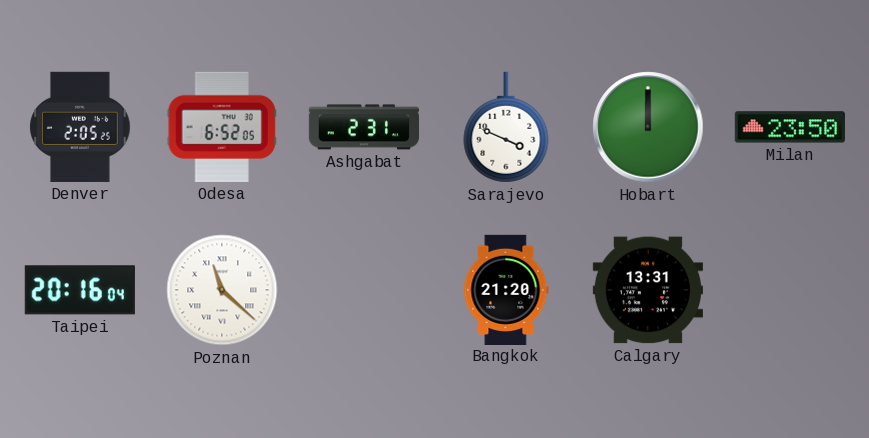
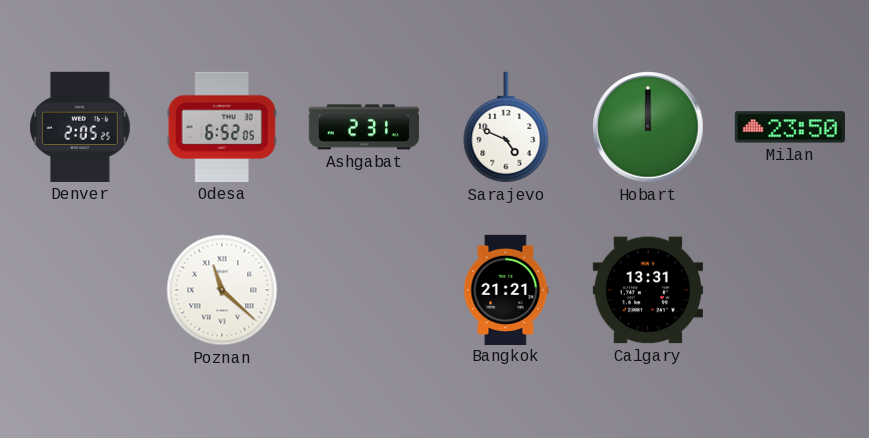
Sarajevo: 3:49 -> 4:49
Taipei: 20:16 -> none
Bangkok: 21:20 -> 21:21
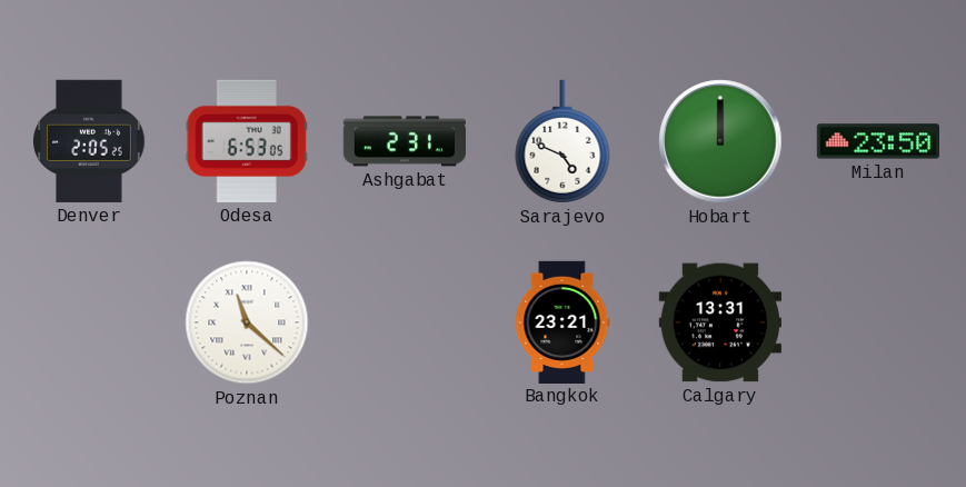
Odesa: 6:52 -> 6:53
Bangkok: 21:21 -> 23:21
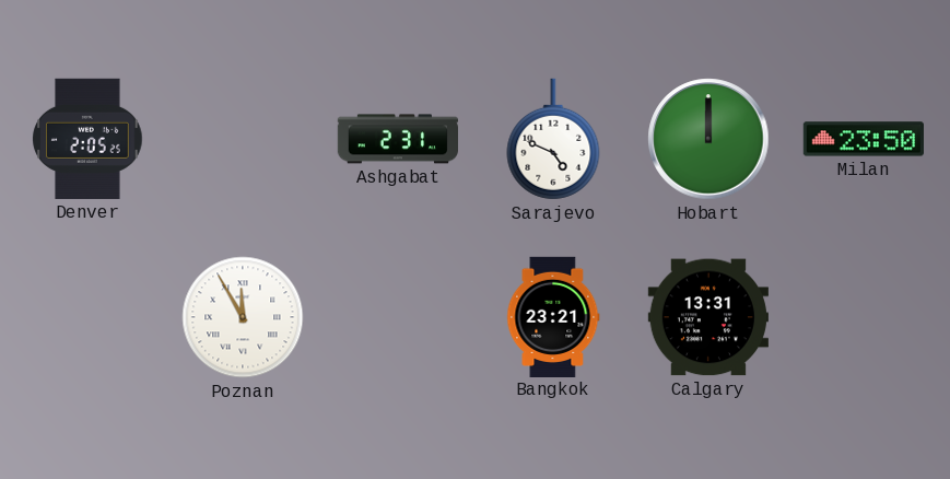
Odesa: 6:53 -> none
Poznan: 11:22 -> 11:55
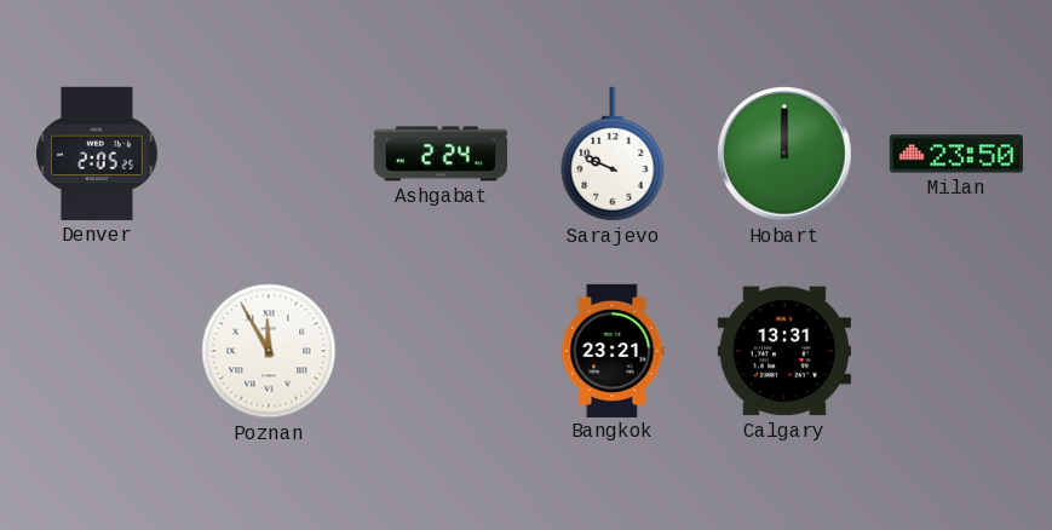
Ashgabat: 2:31 -> 2:24
Sarajevo: 4:49 -> 9:49
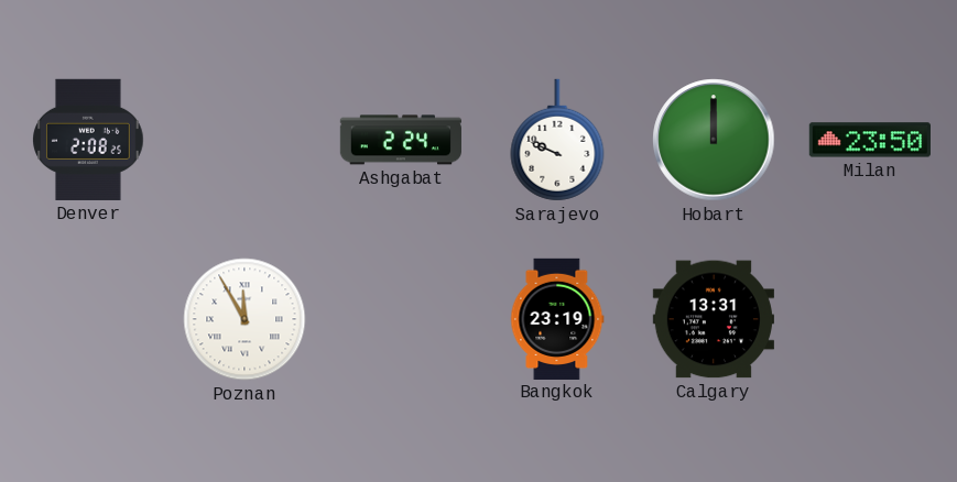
Denver: 2:05 -> 2:08
Bangkok: 23:21 -> 23:19
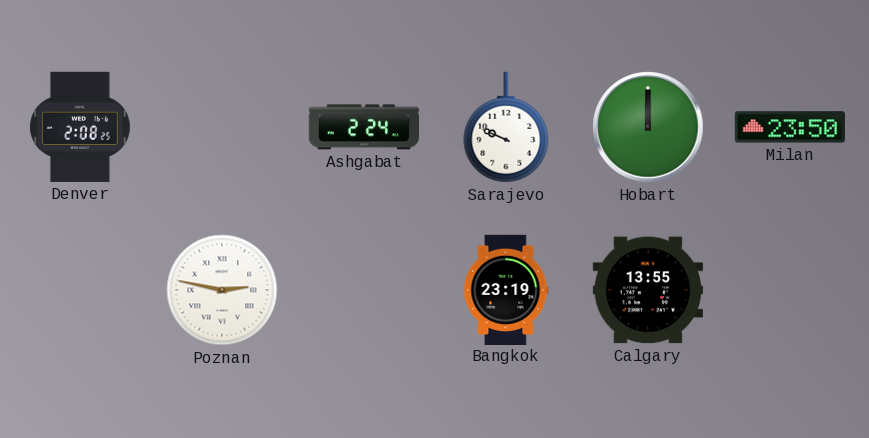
Poznan: 11:55 -> 2:47
Calgary: 13:31 -> 13:55
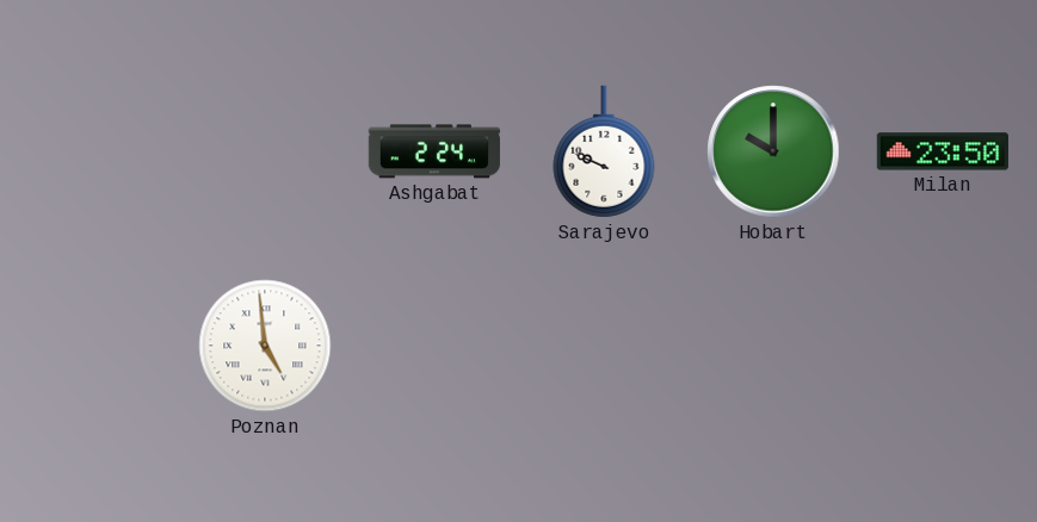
Denver: 2:08 -> none
Hobart: 12:00 -> 10:00
Poznan: 2:47 -> 4:59
Bangkok: 23:19 -> none
Calgary: 13:55 -> none
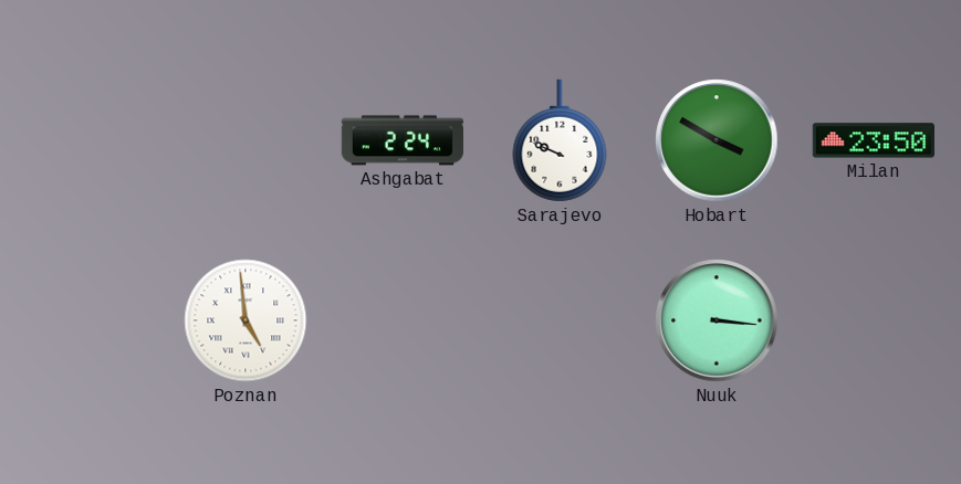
Hobart: 10:00 -> 3:50
Nuuk: none -> 3:16
